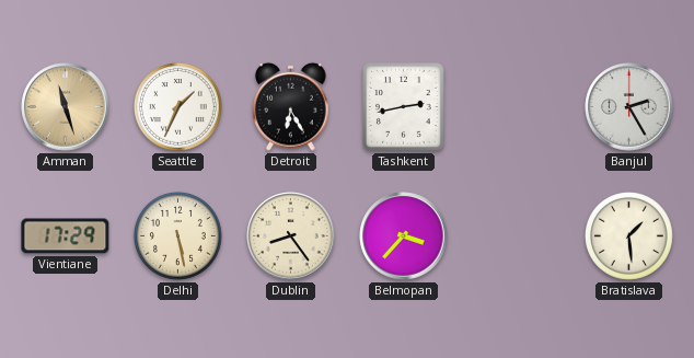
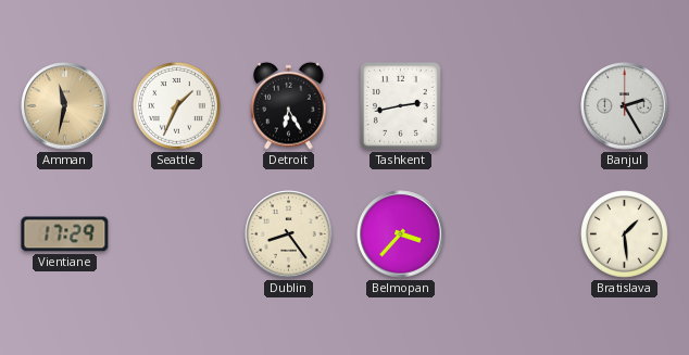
Amman: 11:27 -> 11:32
Delhi: 5:28 -> none
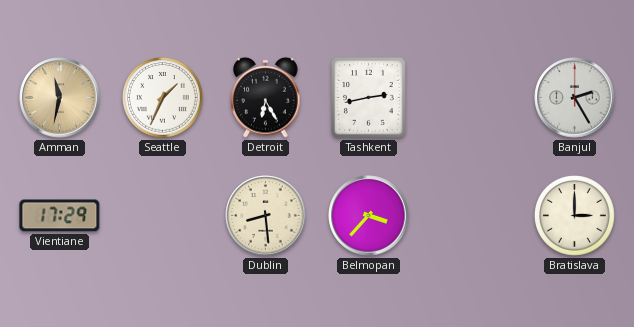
Dublin: 8:24 -> 8:29
Bratislava: 1:29 -> 3:00
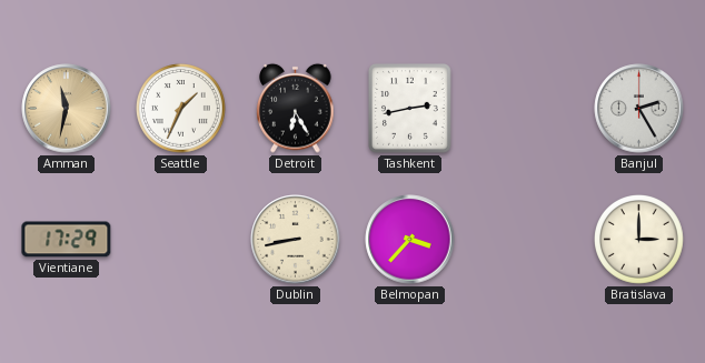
Dublin: 8:29 -> 8:43
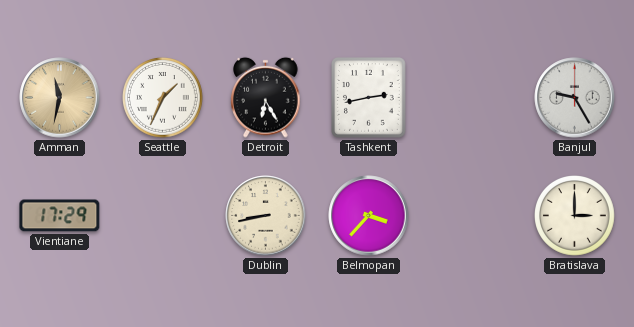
Banjul: 2:25 -> 9:25
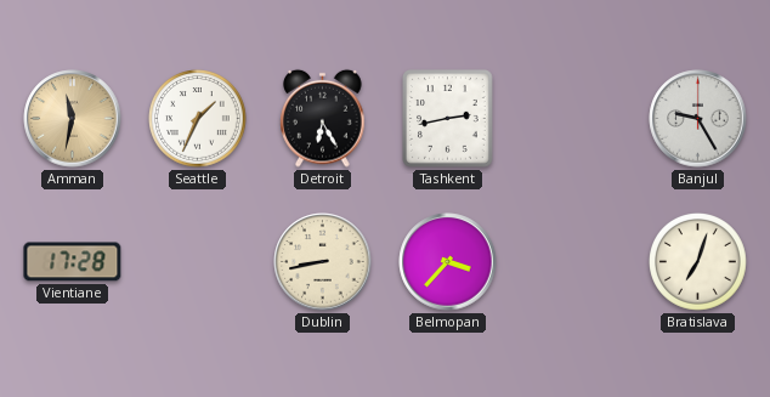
Vientiane: 17:29 -> 17:28
Bratislava: 3:00 -> 7:03
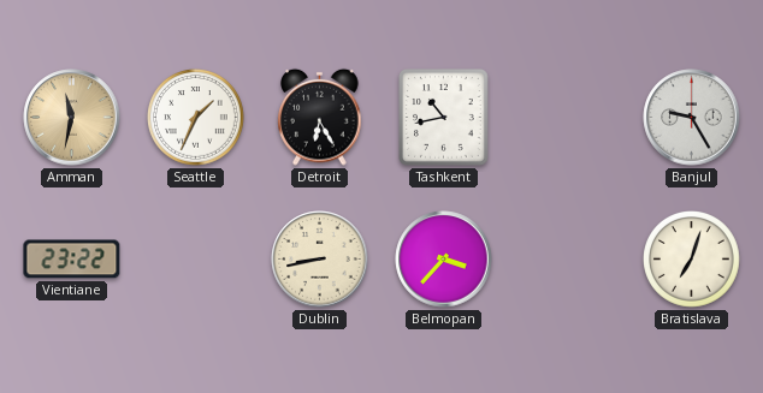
Tashkent: 2:43 -> 10:43
Vientiane: 17:28 -> 23:22
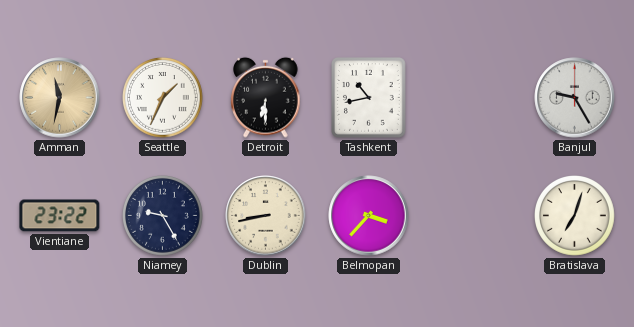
Detroit: 6:25 -> 6:30
Niamey: none -> 9:25
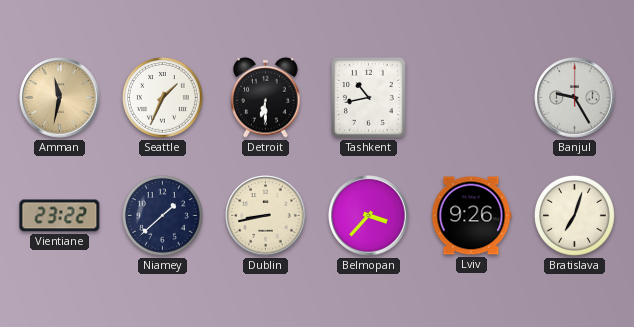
Niamey: 9:25 -> 1:38
Lviv: none -> 9:26
